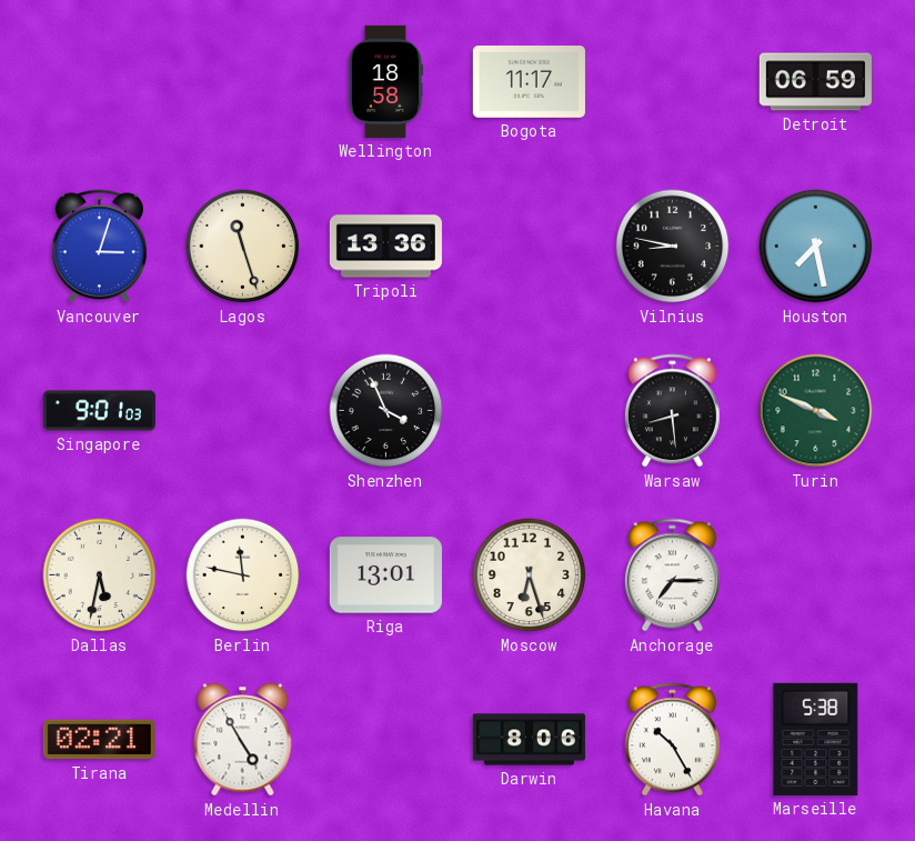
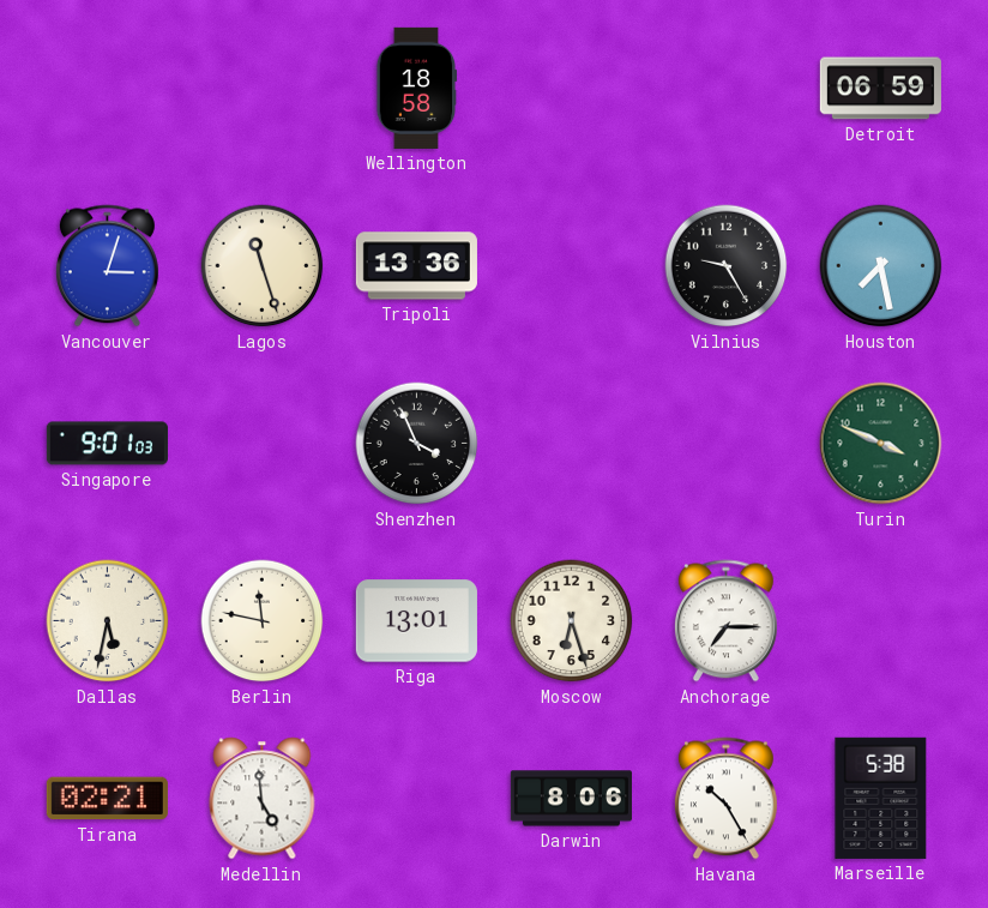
Bogota: 11:17 -> none
Vilnius: 8:47 -> 9:25
Warsaw: 8:29 -> none
Medellin: 4:55 -> 4:59
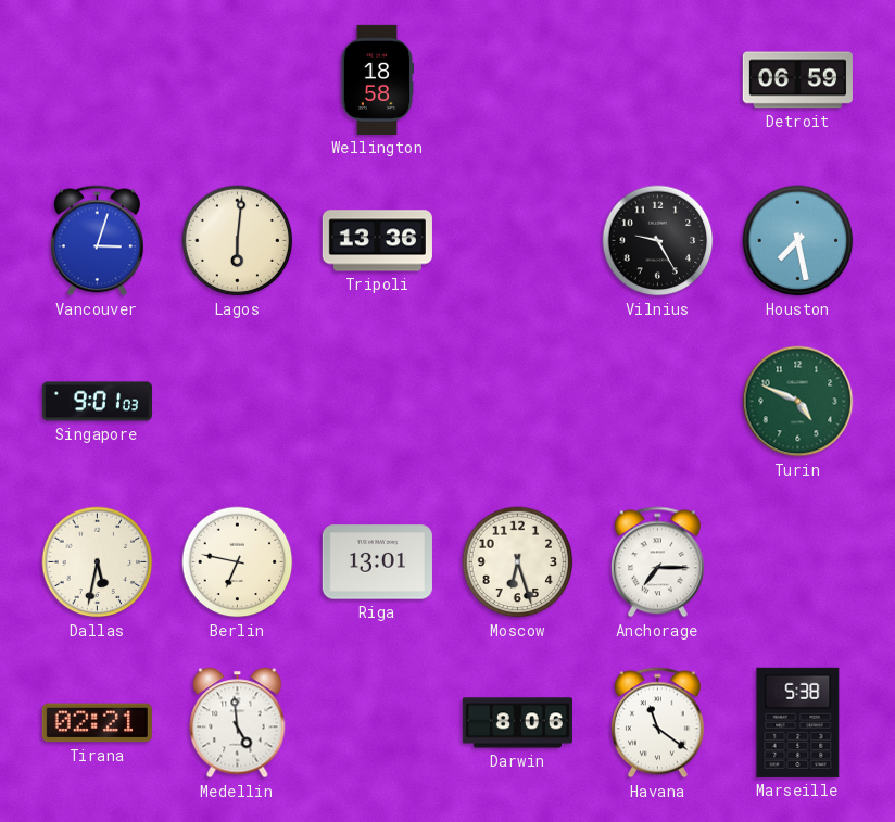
Lagos: 11:27 -> 6:01
Shenzhen: 3:56 -> none
Turin: 3:49 -> 4:49
Berlin: 11:47 -> 6:47
Havana: 10:25 -> 11:21
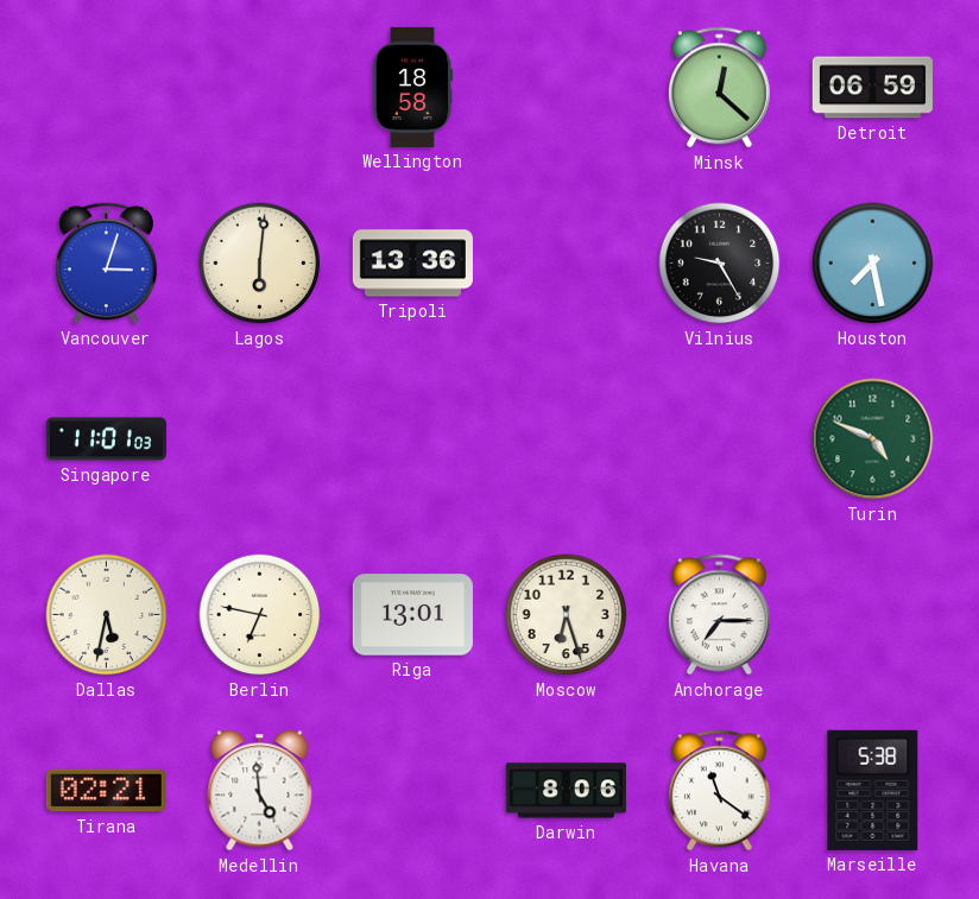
Minsk: none -> 12:22
Singapore: 9:01 -> 11:01
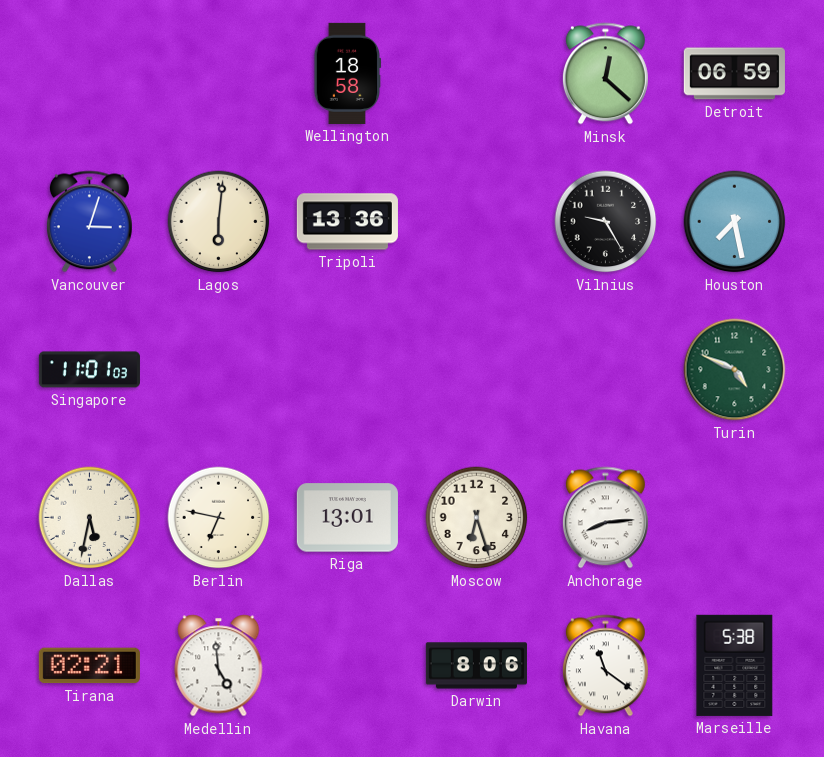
Anchorage: 7:15 -> 8:14
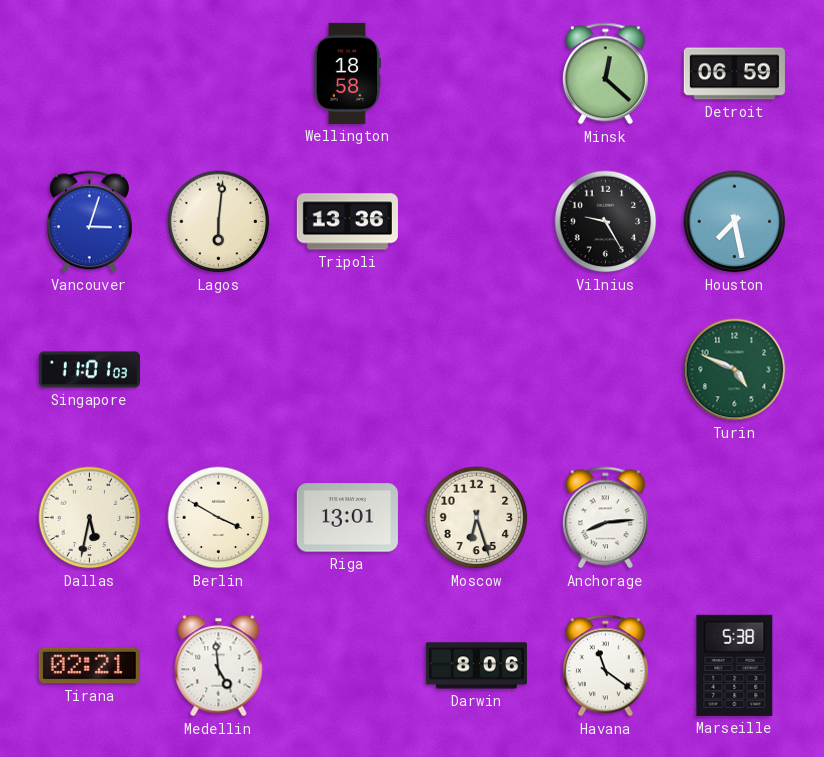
Berlin: 6:47 -> 3:50
